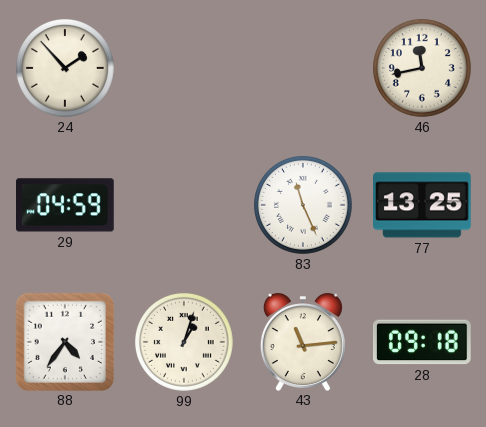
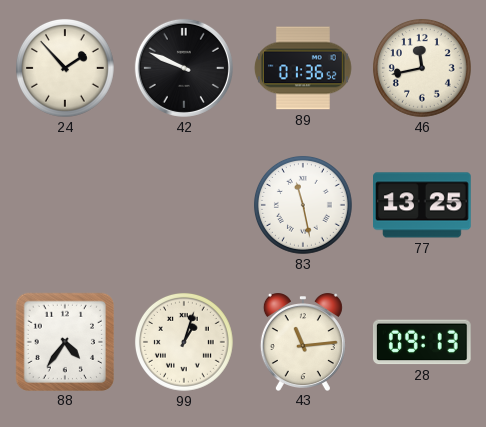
42: none -> 9:49
89: none -> 01:36
29: 04:59 -> none
83: 11:26 -> 11:28
28: 09:18 -> 09:13
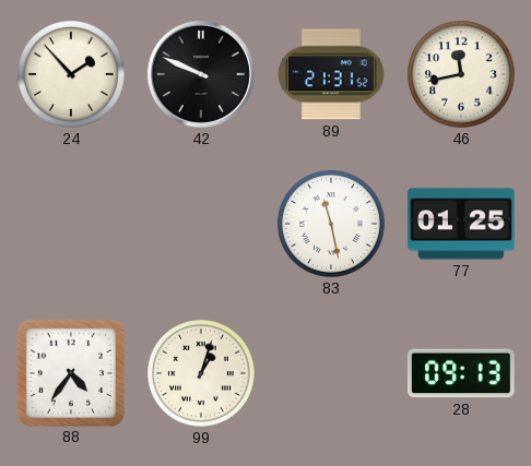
89: 01:36 -> 21:31
77: 13:25 -> 01:25
43: 11:14 -> none
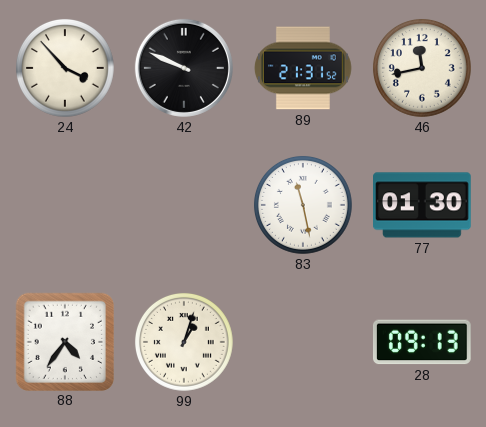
24: 1:53 -> 3:53
77: 01:25 -> 01:30
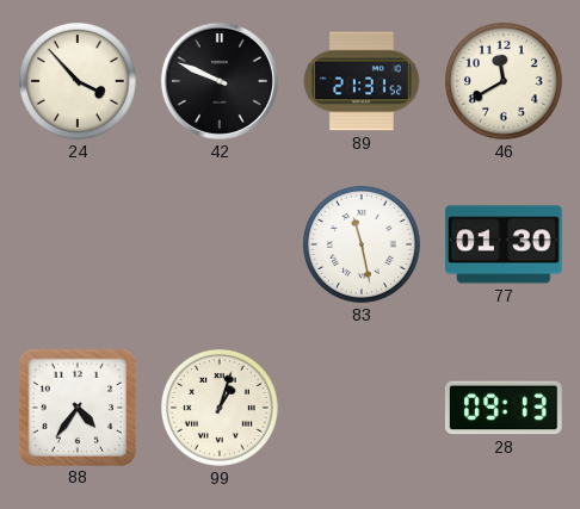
46: 11:43 -> 11:40
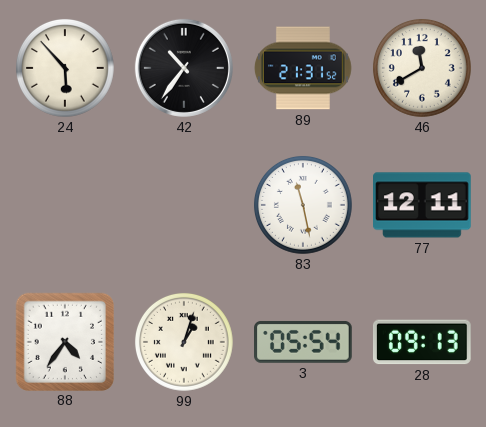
24: 3:53 -> 5:53
42: 9:49 -> 10:36
77: 01:30 -> 12:11
3: none -> 05:54
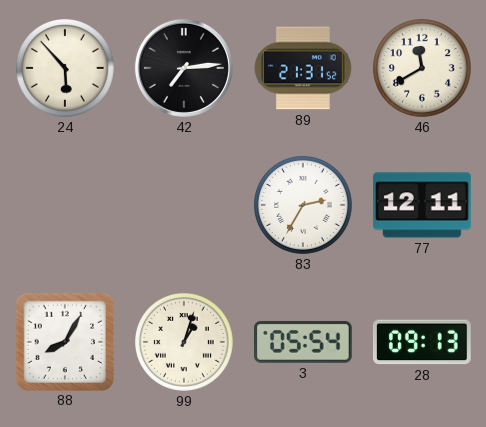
42: 10:36 -> 7:14
83: 11:28 -> 2:35
88: 4:36 -> 8:05
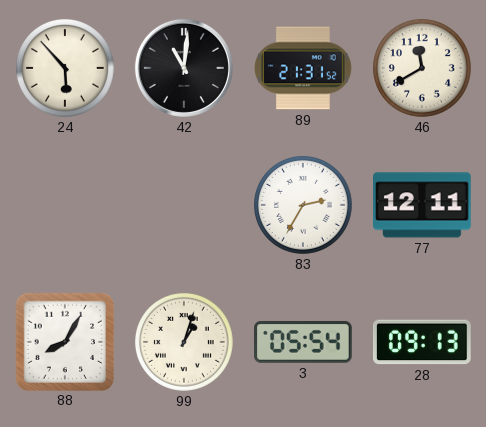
42: 7:14 -> 11:01
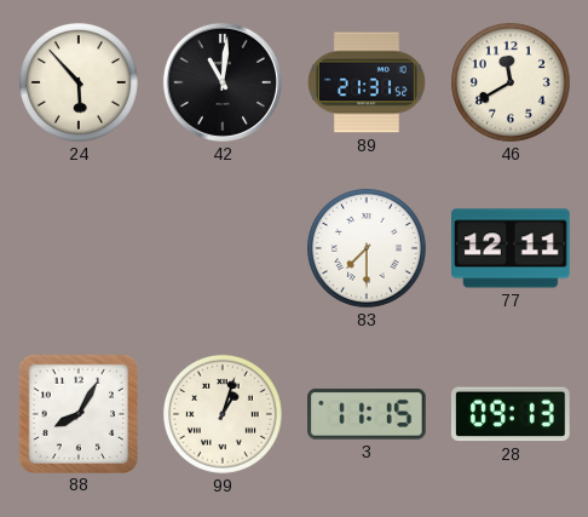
83: 2:35 -> 7:30
3: 05:54 -> 11:15
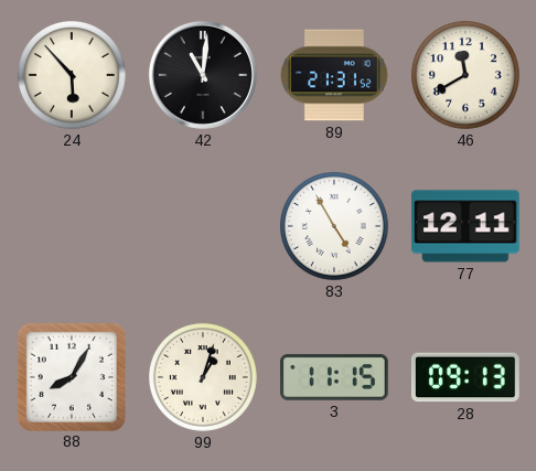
83: 7:30 -> 4:55
